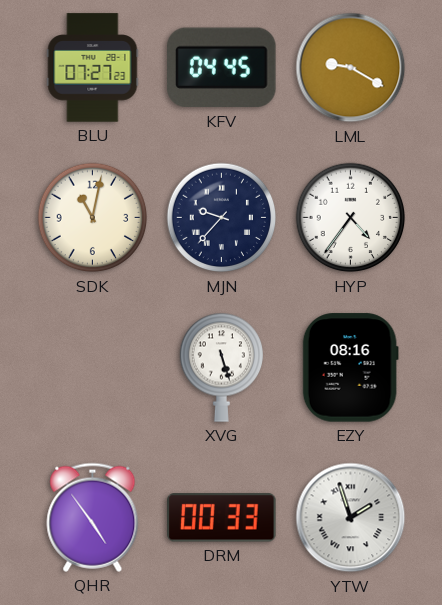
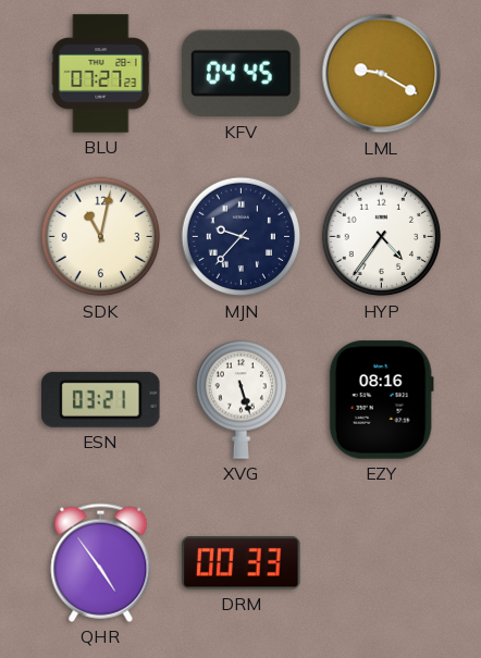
ESN: none -> 03:21
YTW: 1:57 -> none
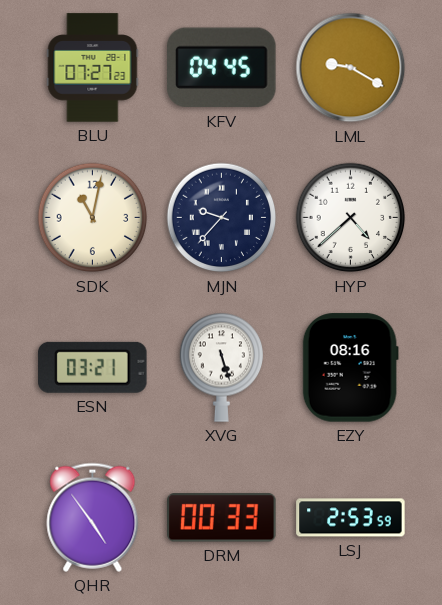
HYP: 4:36 -> 4:38
LSJ: none -> 2:53
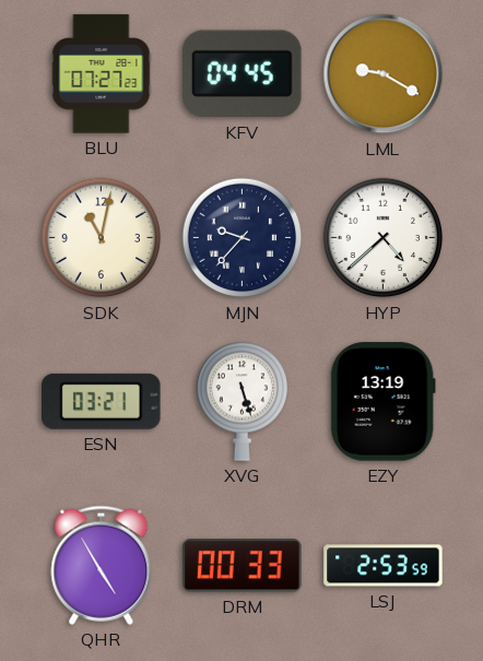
EZY: 08:16 -> 13:19
QHR: 4:54 -> 4:55
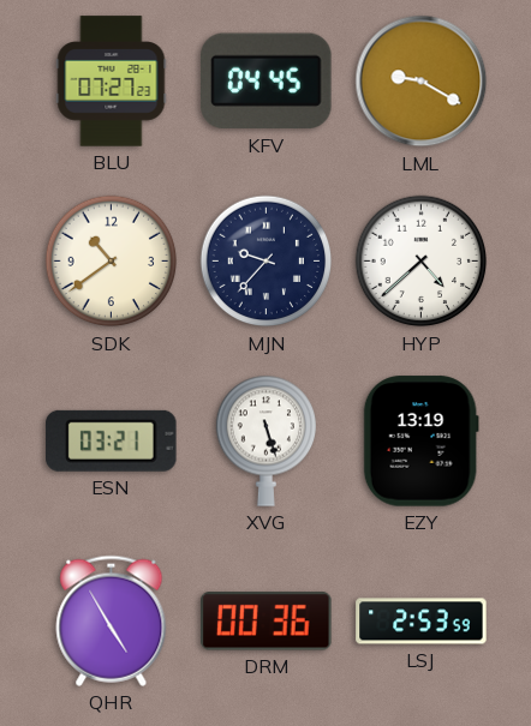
SDK: 11:02 -> 10:39
DRM: 00:33 -> 00:36
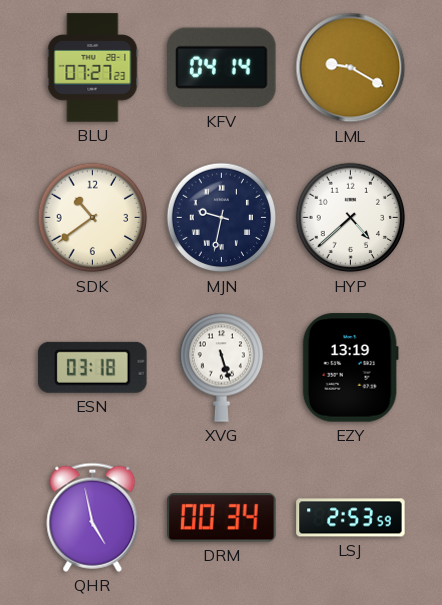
KFV: 04:45 -> 04:14
MJN: 9:37 -> 9:32
ESN: 03:21 -> 03:18
QHR: 4:55 -> 4:58
DRM: 00:36 -> 00:34
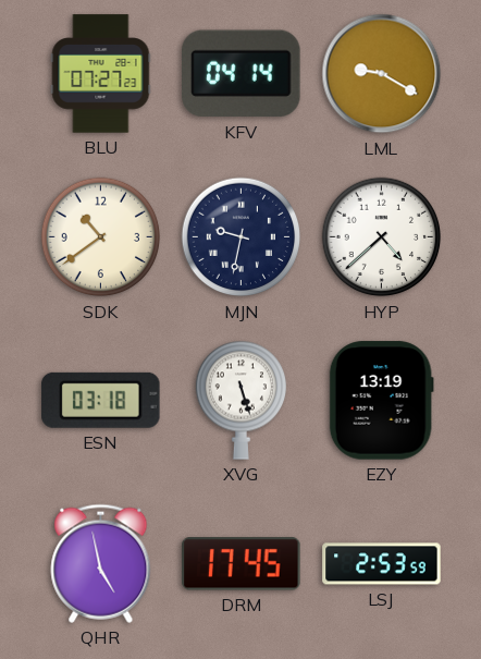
DRM: 00:34 -> 17:45
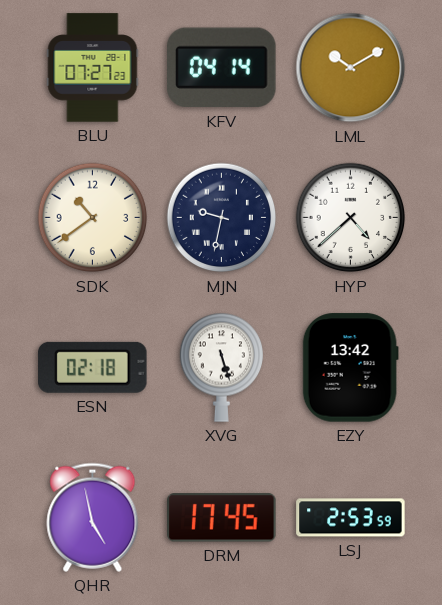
LML: 9:20 -> 10:10
ESN: 03:18 -> 02:18
EZY: 13:19 -> 13:42
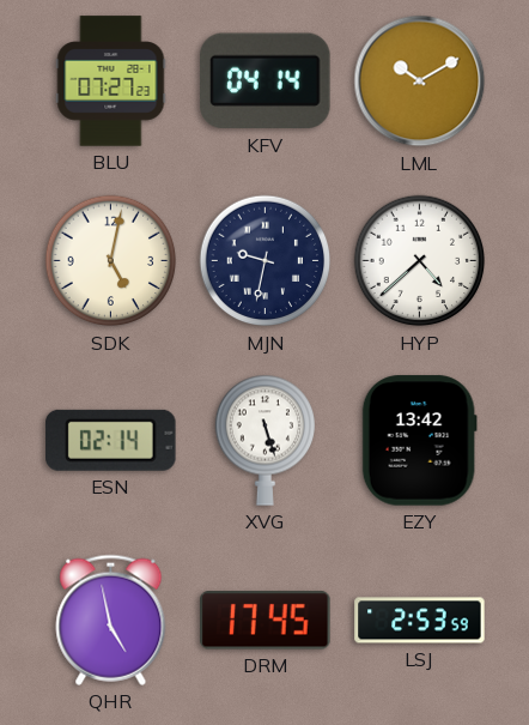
SDK: 10:39 -> 5:02
ESN: 02:18 -> 02:14
